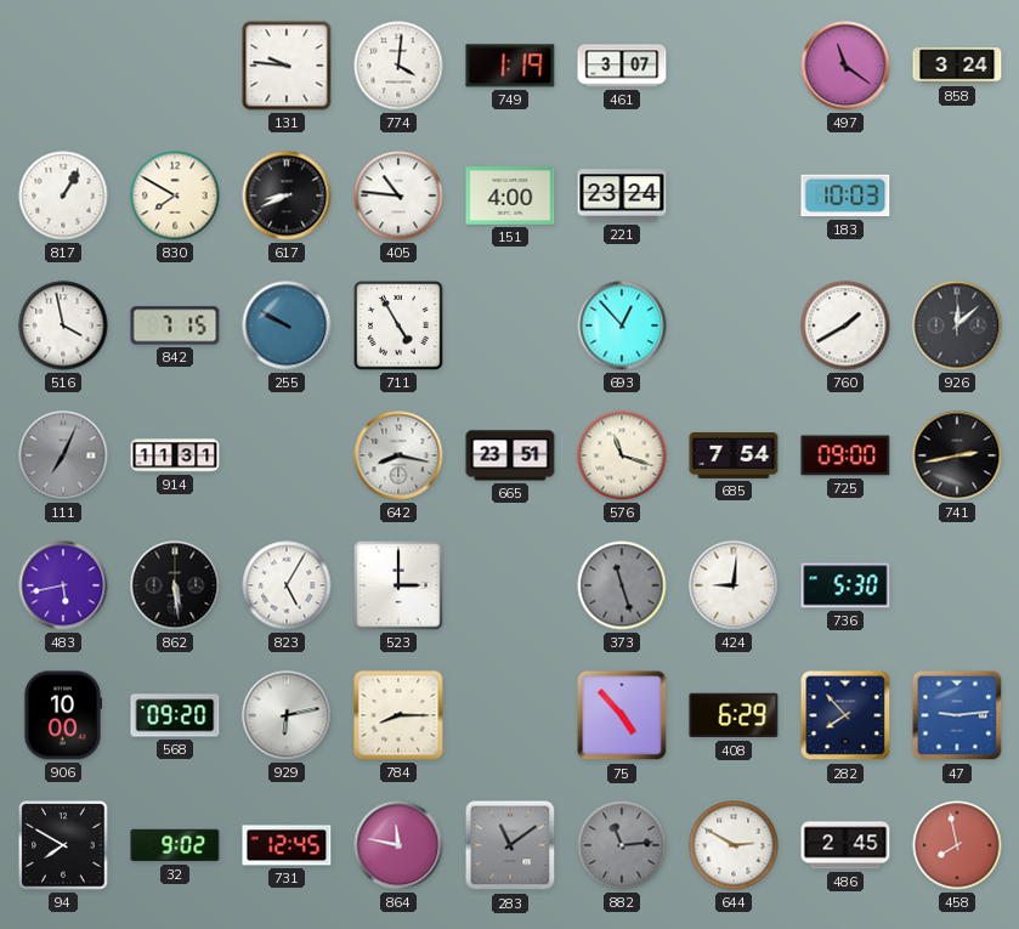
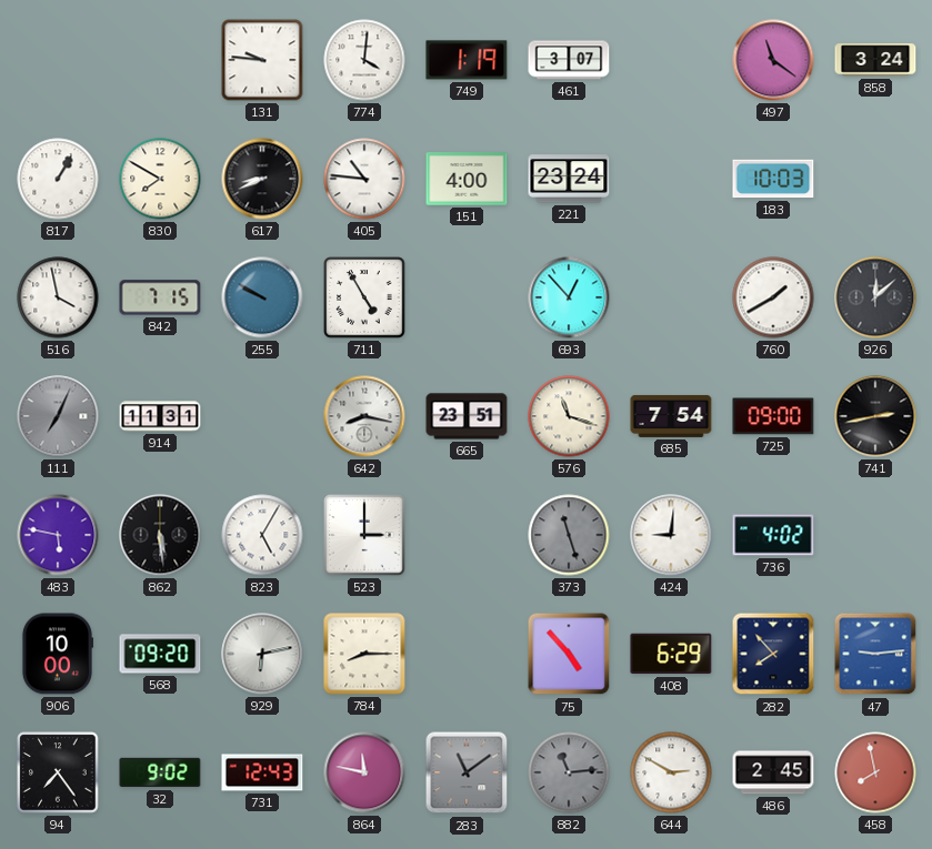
483: 5:43 -> 5:47
736: 5:30 -> 4:02
94: 7:50 -> 7:24
731: 12:45 -> 12:43
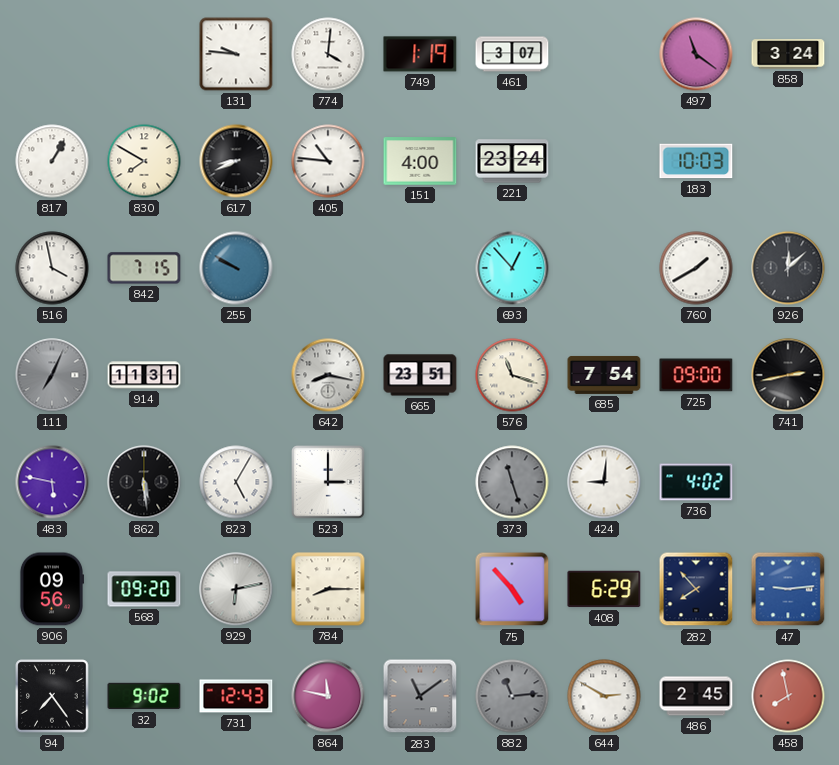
711: 4:55 -> none
906: 10:00 -> 09:56
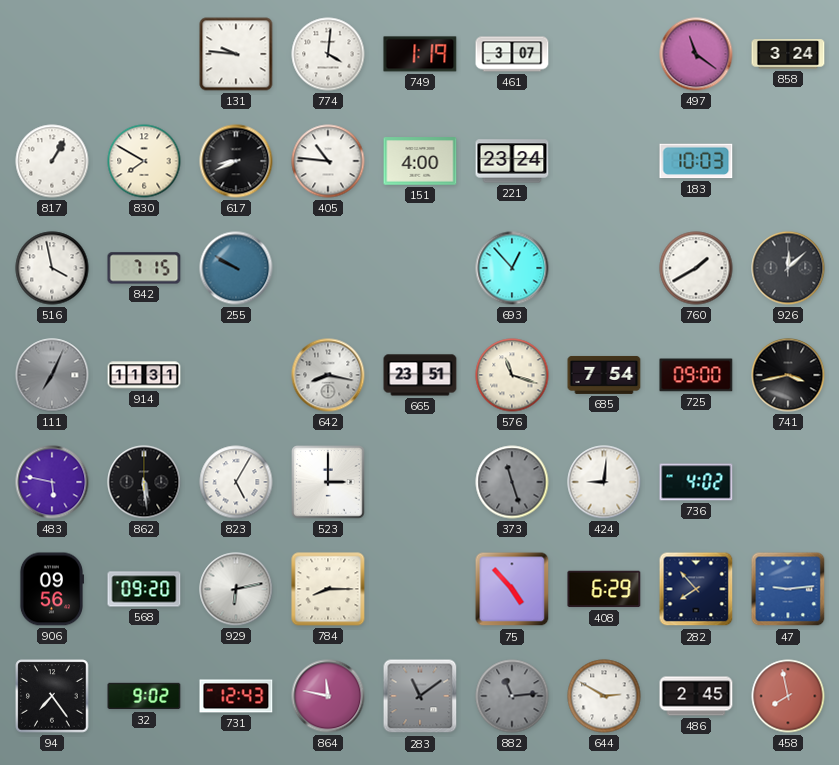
741: 2:43 -> 3:43
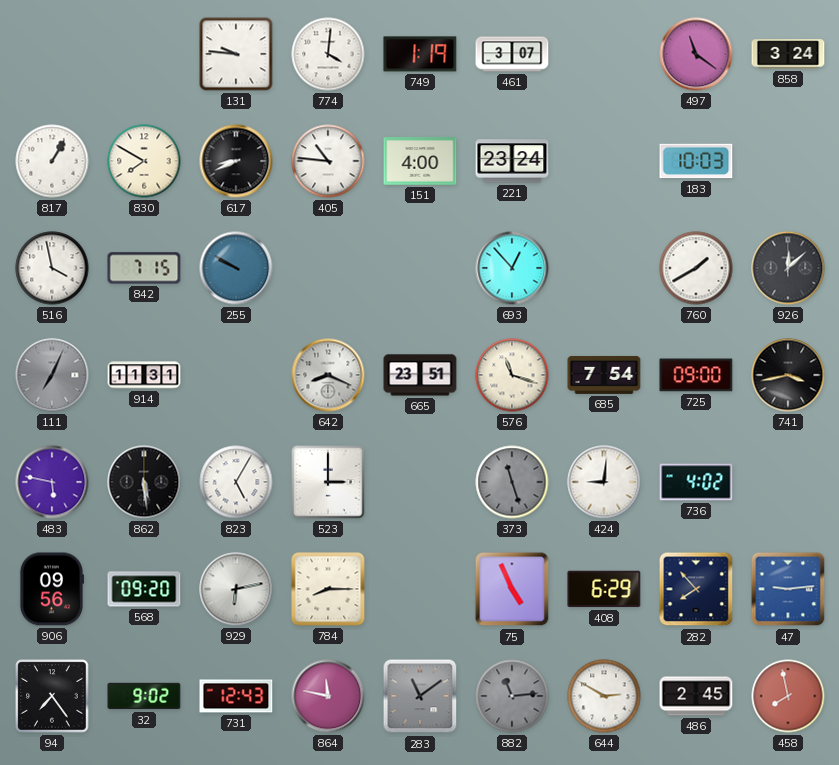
642: 8:17 -> 8:19
75: 4:53 -> 4:56
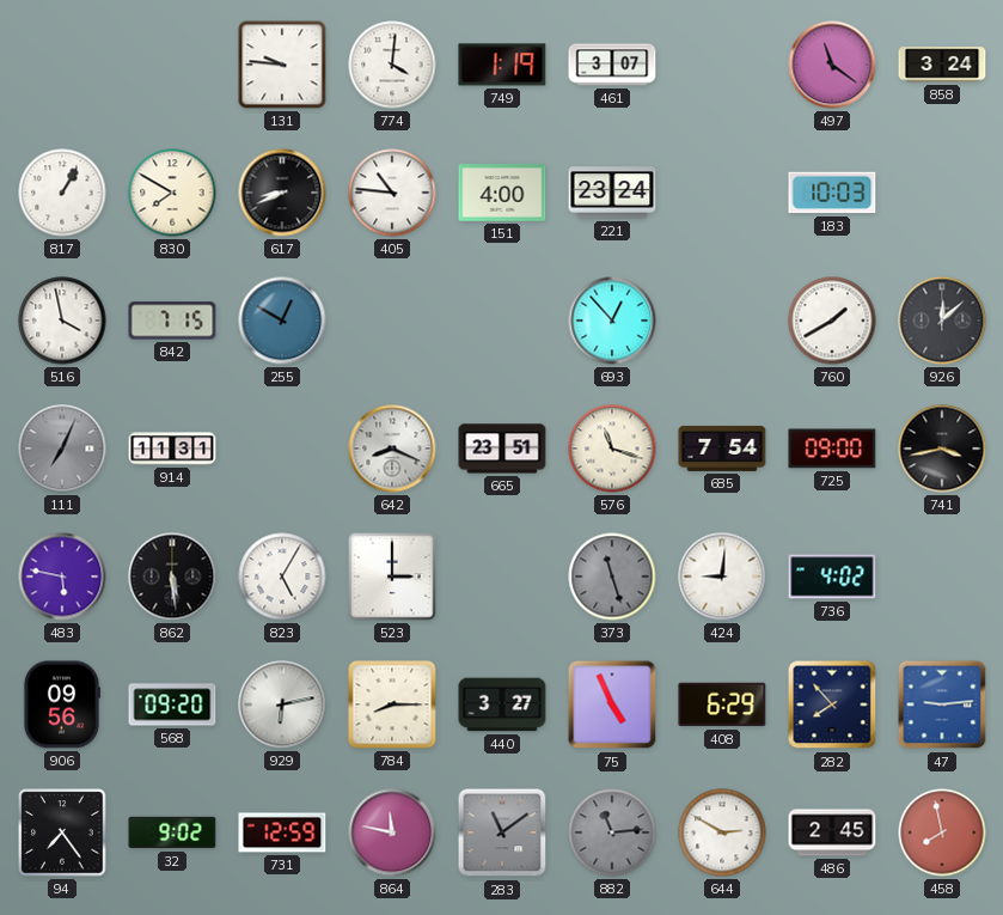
255: 9:50 -> 12:50
440: none -> 3:27
731: 12:43 -> 12:59
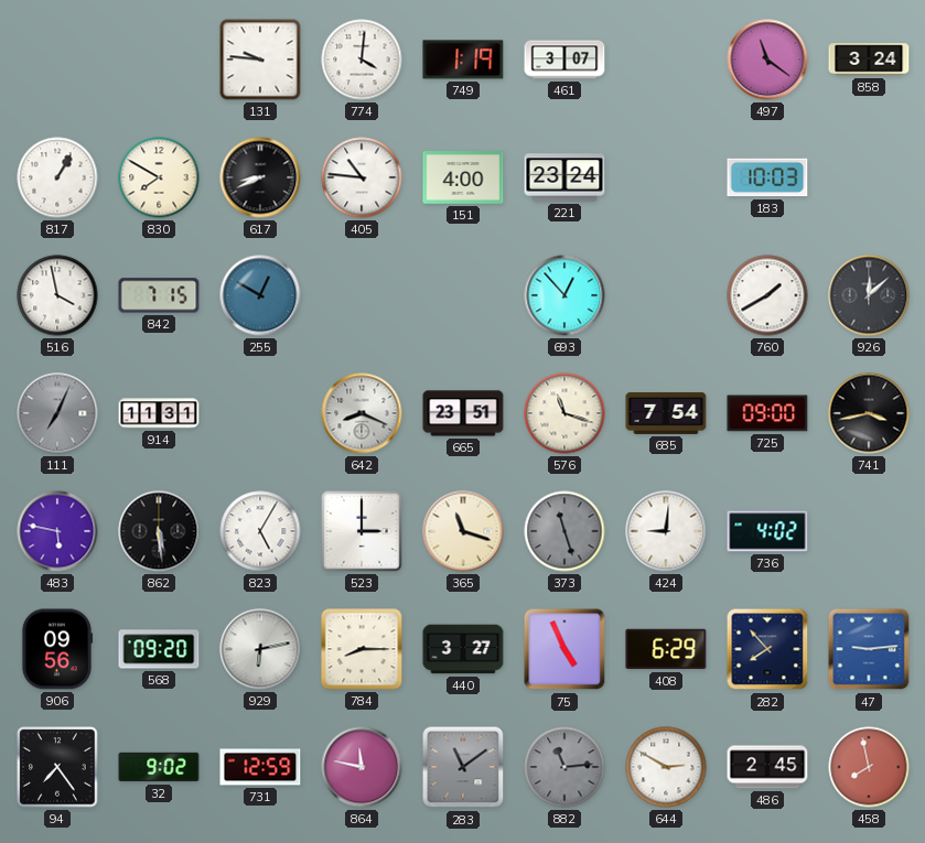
365: none -> 11:18
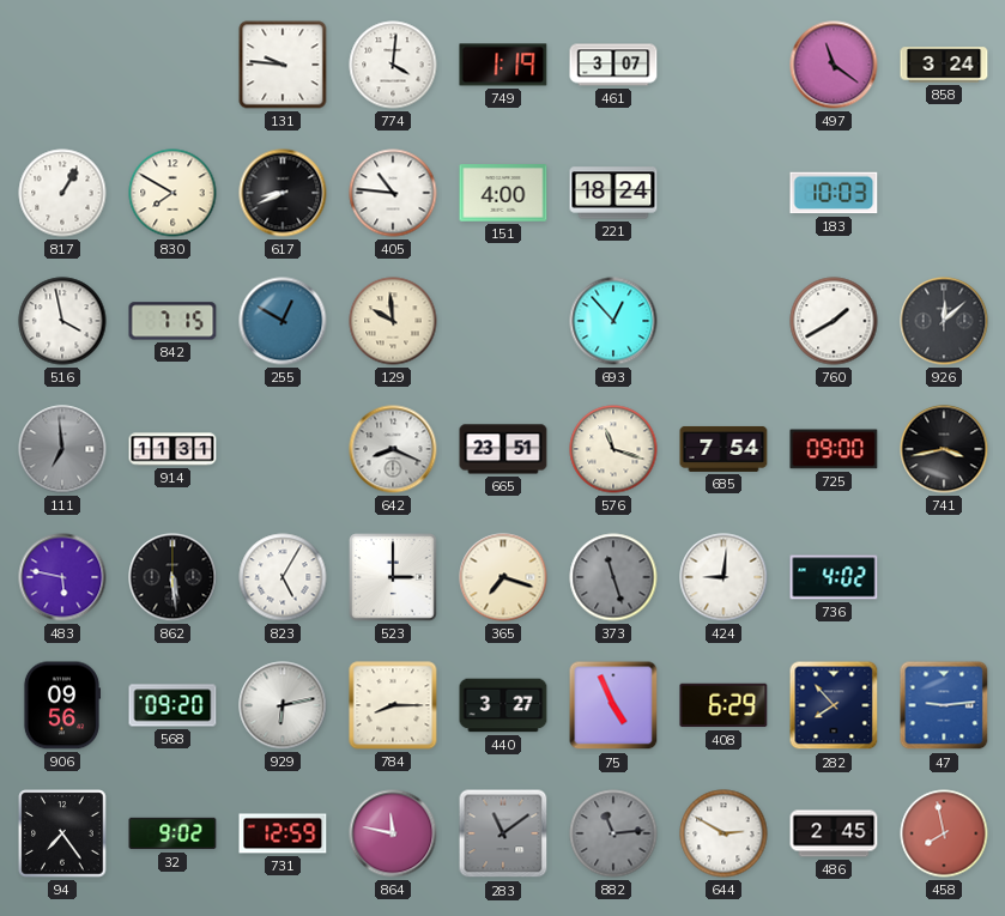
221: 23:24 -> 18:24
129: none -> 9:59
111: 7:04 -> 6:59
365: 11:18 -> 7:18
